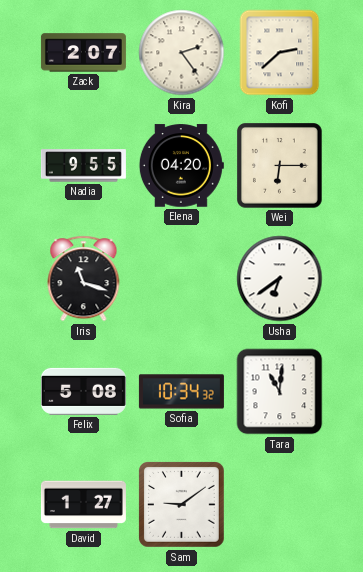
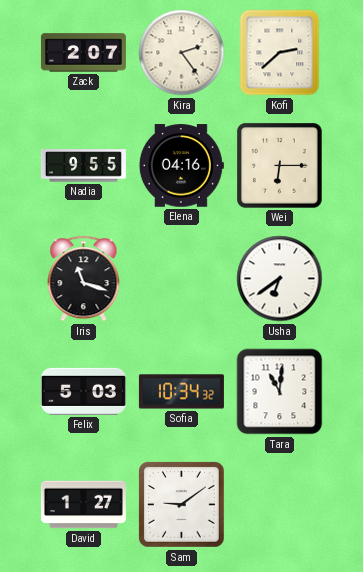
Elena: 04:20 -> 04:16
Felix: 5:08 -> 5:03
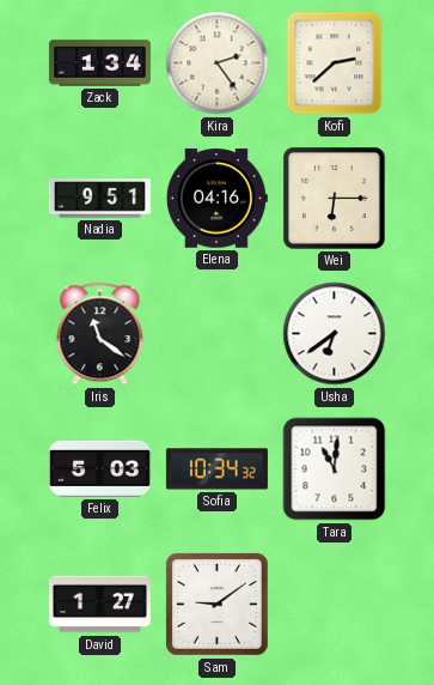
Zack: 2:07 -> 1:34
Nadia: 9:55 -> 9:51
Iris: 11:18 -> 11:21
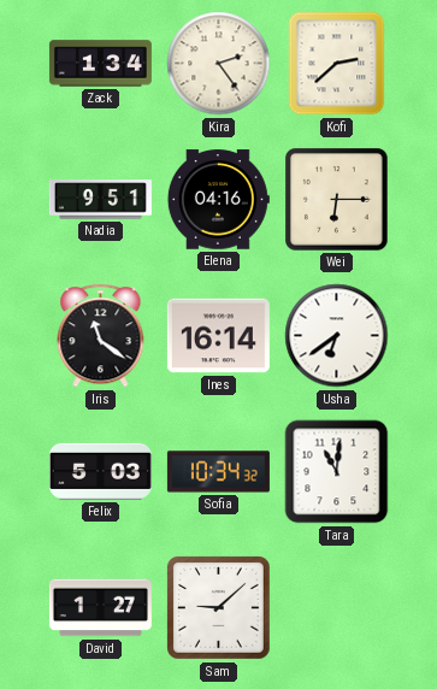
Ines: none -> 16:14
Sam: 9:09 -> 9:08
